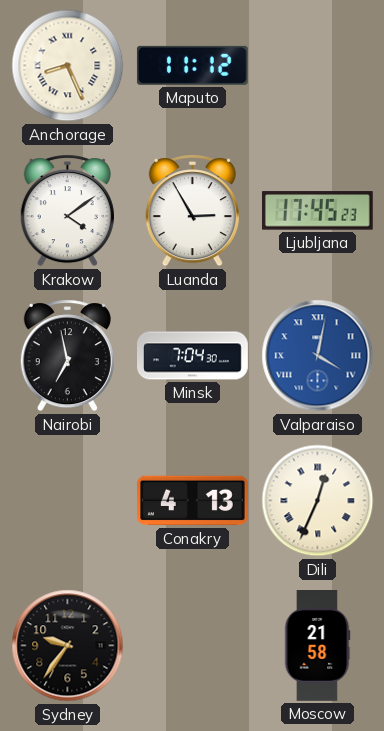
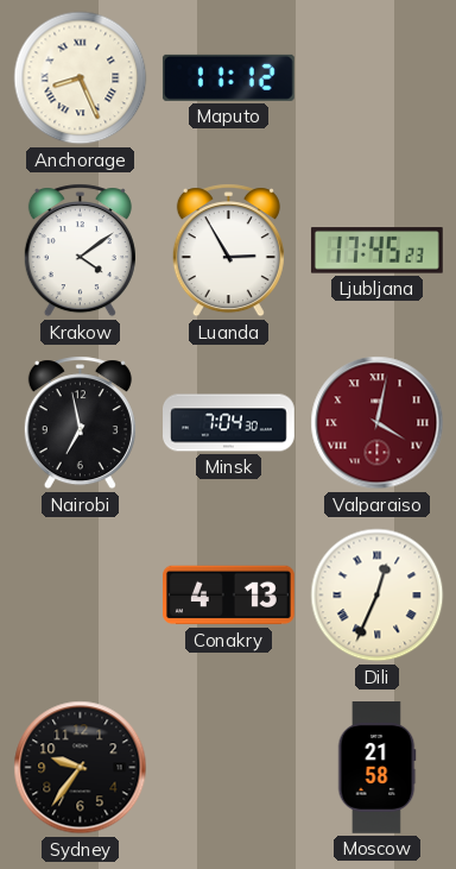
Valparaiso dial: blue -> burgundy
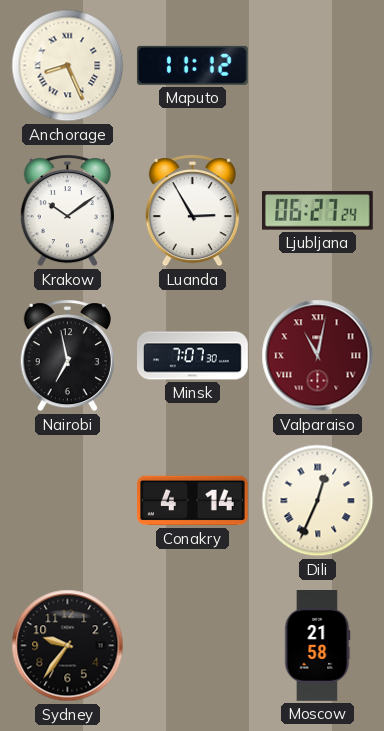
Krakow: 4:09 -> 10:09
Ljubljana: 17:45 -> 06:27
Minsk: 7:04 -> 7:07
Valparaiso: 4:02 -> 11:02
Conakry: 4:13 -> 4:14
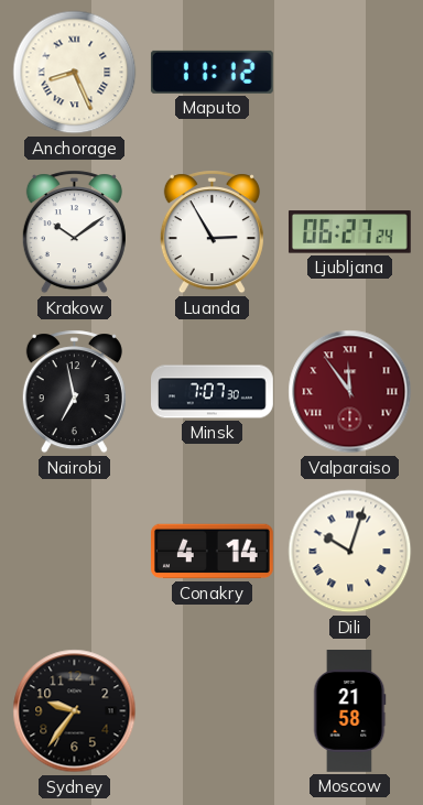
Valparaiso: 11:02 -> 11:54
Dili: 12:34 -> 10:03
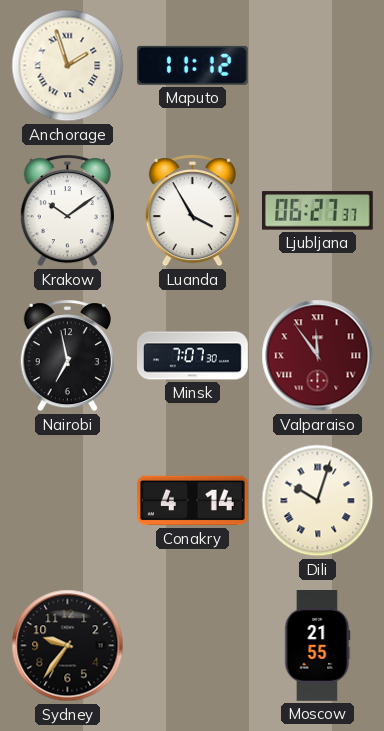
Anchorage: 8:26 -> 1:57
Luanda: 2:55 -> 3:55
Ljubljana: 06:27:24 -> 06:27:37
Moscow: 21:58 -> 21:55
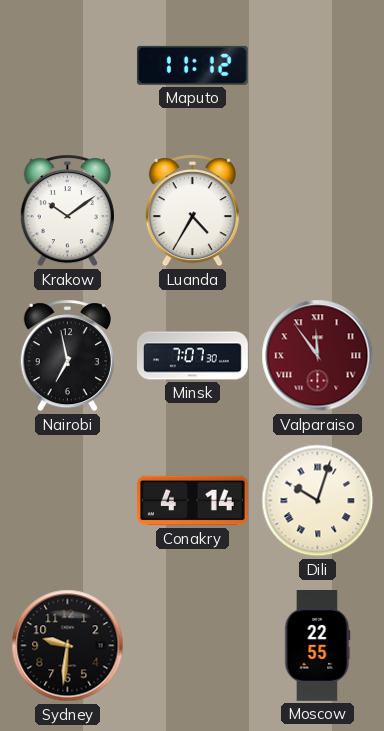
Anchorage: 1:57 -> none
Luanda: 3:55 -> 4:35
Ljubljana: 06:27 -> none
Sydney: 9:36 -> 9:31
Moscow: 21:55 -> 22:55
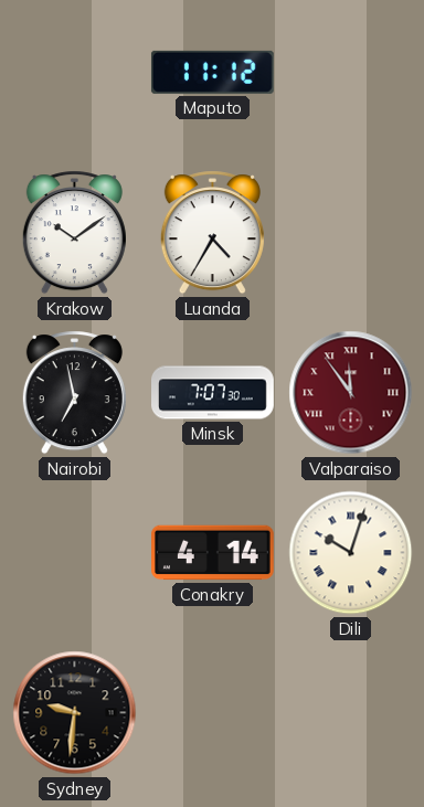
Moscow: 22:55 -> none
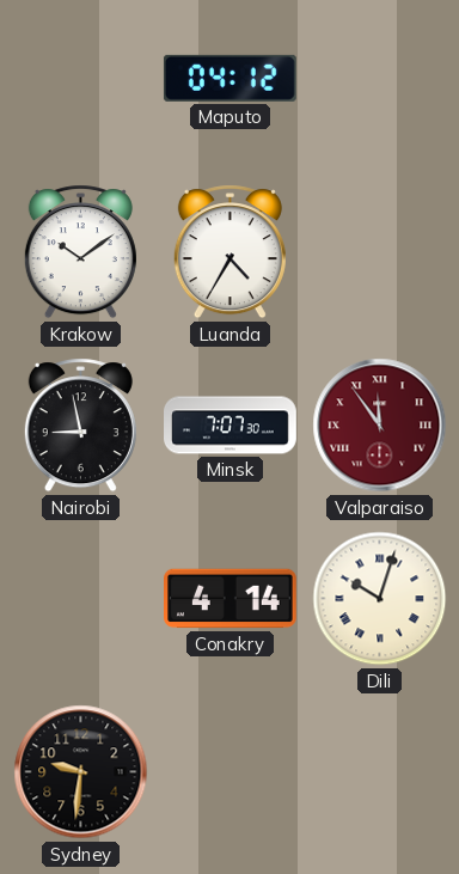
Maputo: 11:12 -> 04:12
Nairobi: 6:58 -> 8:58
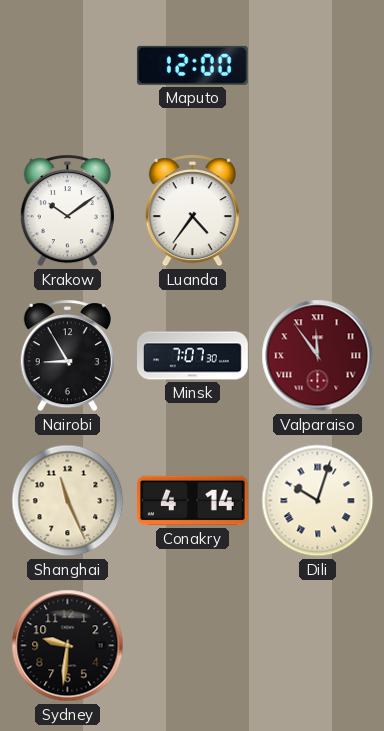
Maputo: 04:12 -> 12:00
Luanda: 4:35 -> 4:36
Nairobi: 8:58 -> 8:55
Shanghai: none -> 11:26
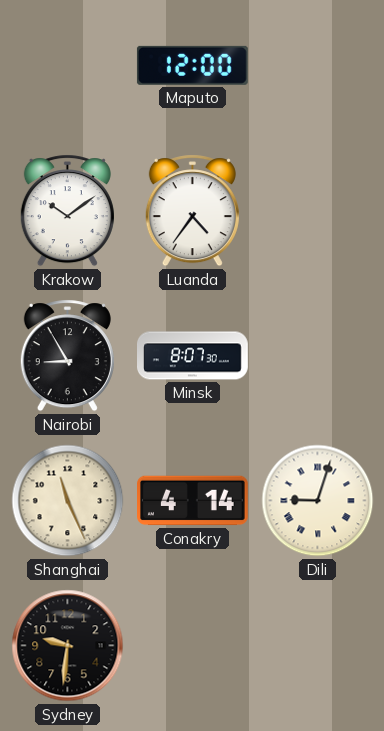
Minsk: 7:07 -> 8:07
Valparaiso: 11:54 -> none
Dili: 10:03 -> 9:03
